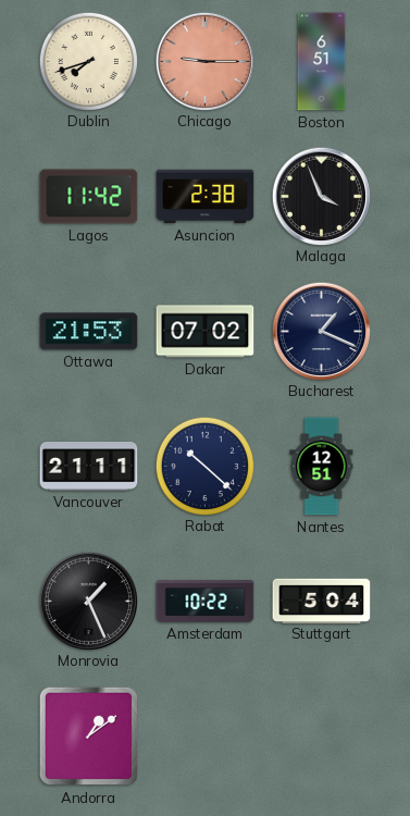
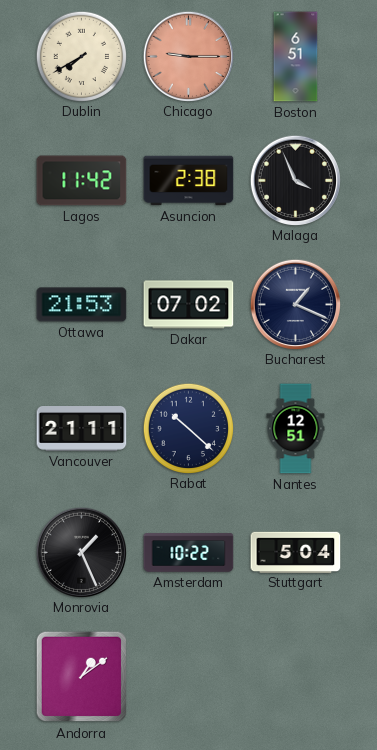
Dublin: 7:42 -> 7:40
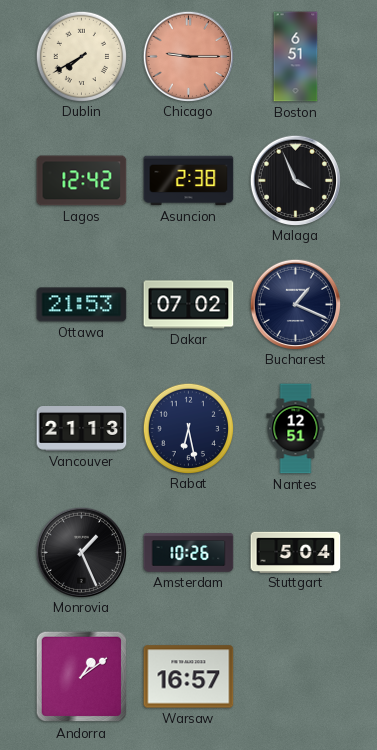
Lagos: 11:42 -> 12:42
Vancouver: 21:11 -> 21:13
Rabat: 10:22 -> 6:28
Amsterdam: 10:22 -> 10:26
Warsaw: none -> 16:57
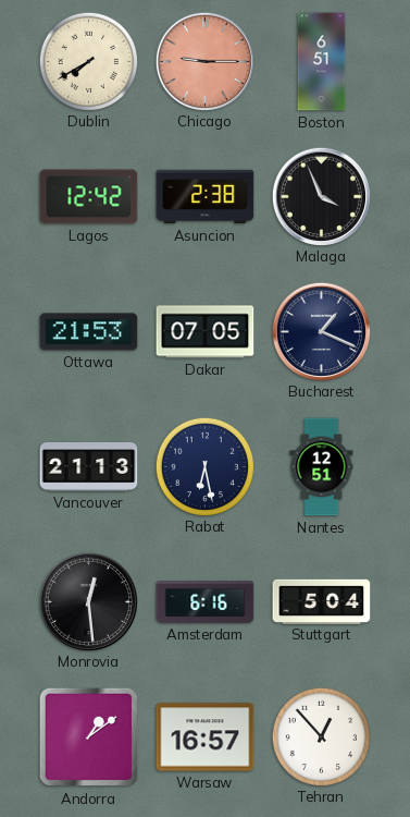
Dakar: 07:02 -> 07:05
Monrovia: 1:26 -> 12:29
Amsterdam: 10:26 -> 6:16
Tehran: none -> 12:53
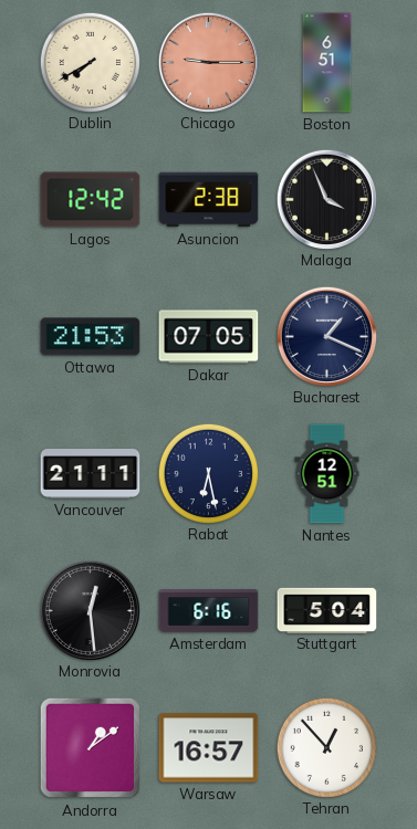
Vancouver: 21:13 -> 21:11
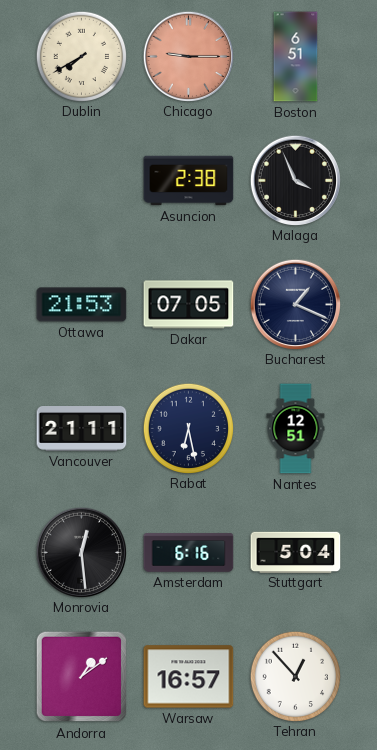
Lagos: 12:42 -> none
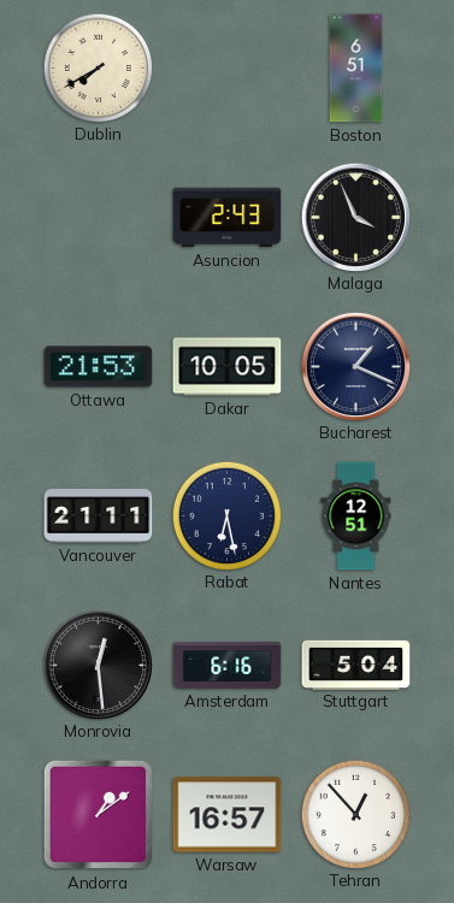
Chicago: 9:15 -> none
Asuncion: 2:38 -> 2:43
Dakar: 07:05 -> 10:05
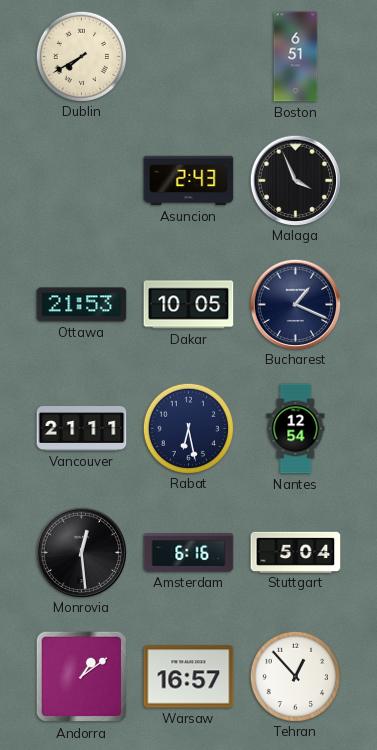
Nantes: 12:51 -> 12:54
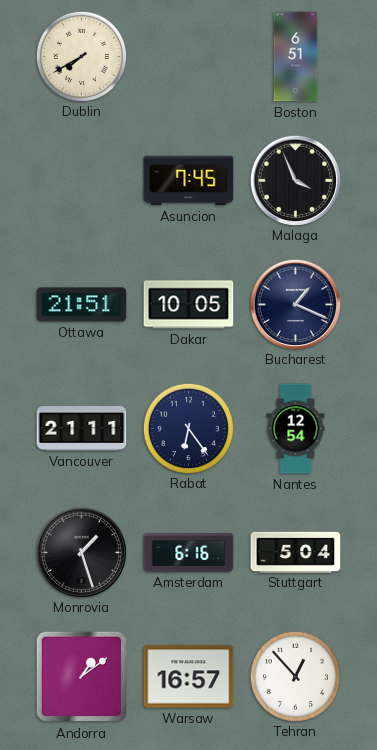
Asuncion: 2:43 -> 7:45
Ottawa: 21:53 -> 21:51
Rabat: 6:28 -> 6:24
Monrovia: 12:29 -> 1:27
